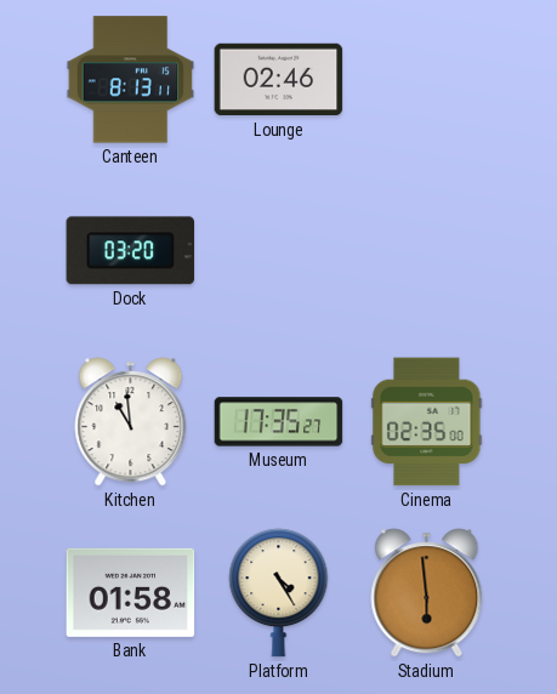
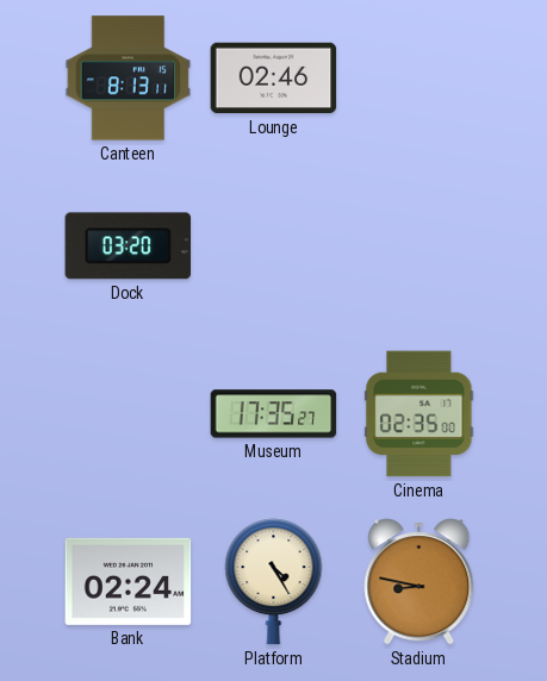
Kitchen: 10:59 -> none
Bank: 01:58 -> 02:24
Stadium: 5:59 -> 8:47
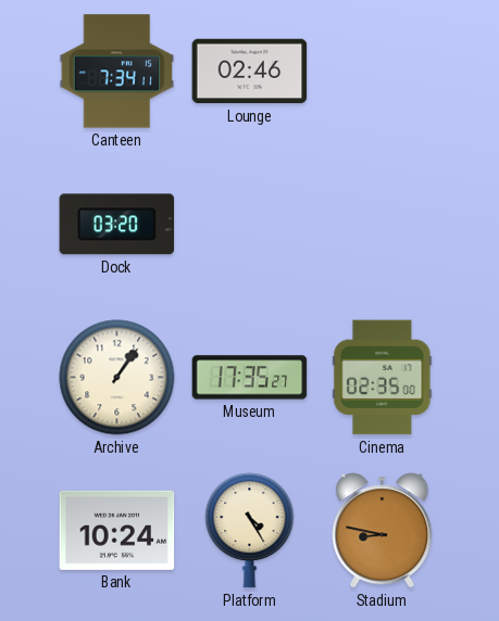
Canteen: 8:13 -> 7:34
Archive: none -> 1:06
Bank: 02:24 -> 10:24
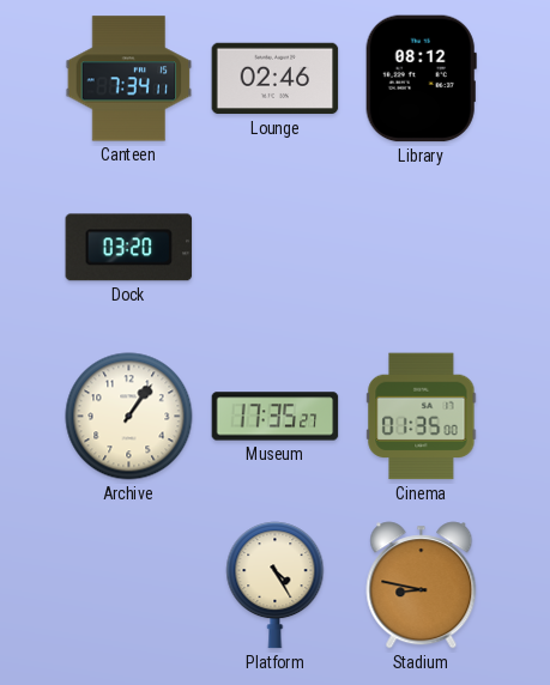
Library: none -> 08:12
Cinema: 02:35 -> 01:35
Bank: 10:24 -> none
